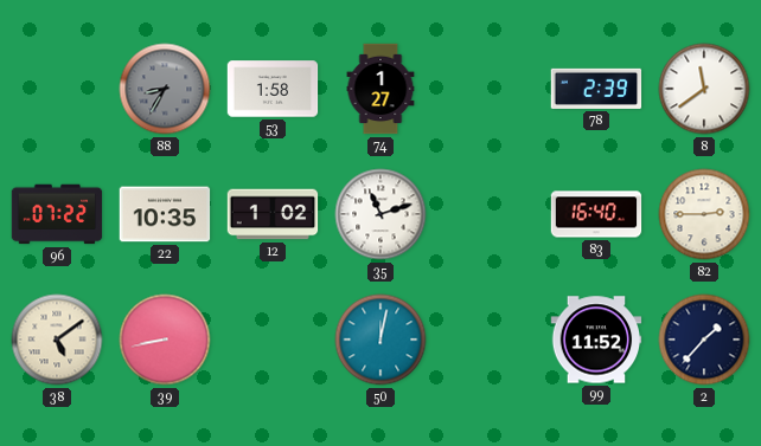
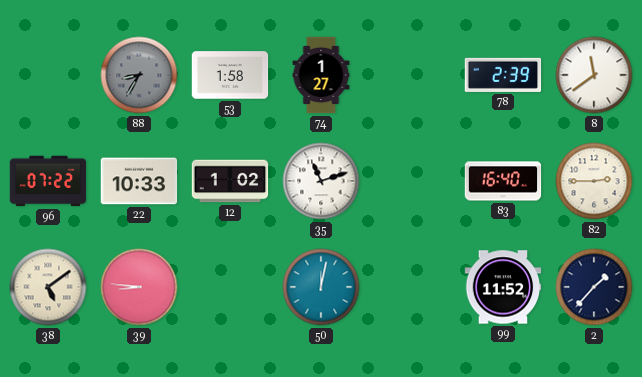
22: 10:35 -> 10:33
39: 8:43 -> 8:46
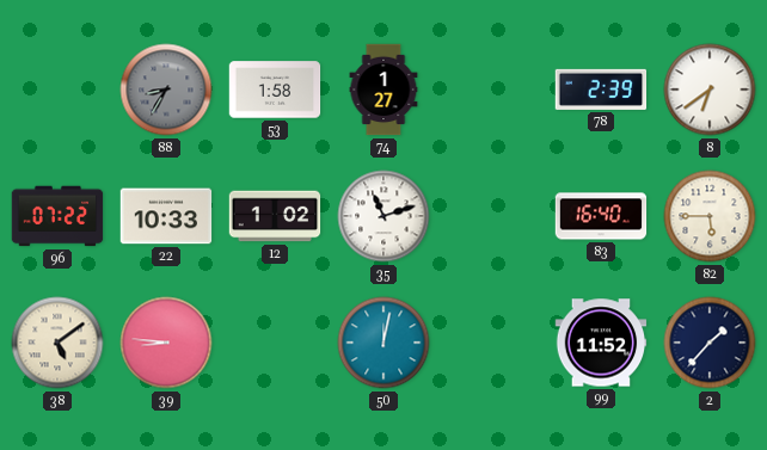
8: 11:39 -> 6:39
82: 2:45 -> 5:45
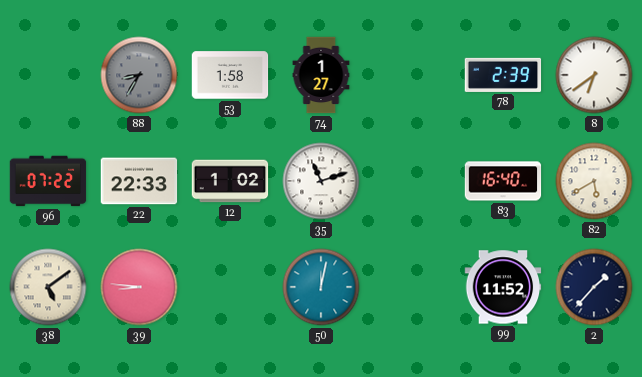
22: 10:33 -> 22:33
82: 5:45 -> 5:40
